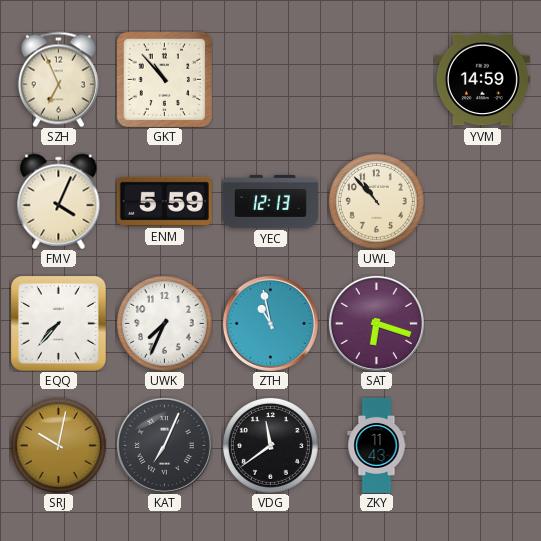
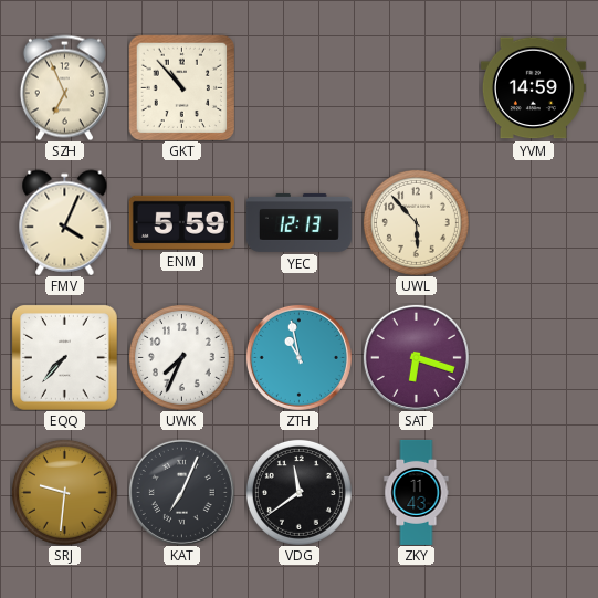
UWL: 10:53 -> 5:53
SRJ: 10:02 -> 9:31
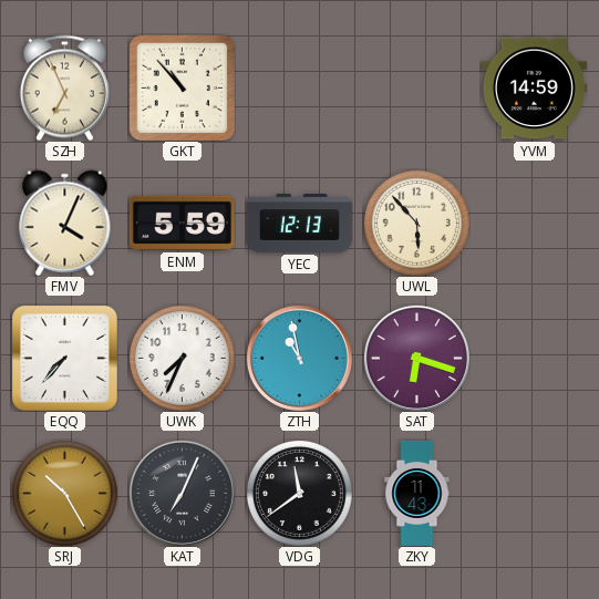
SRJ: 9:31 -> 10:25
